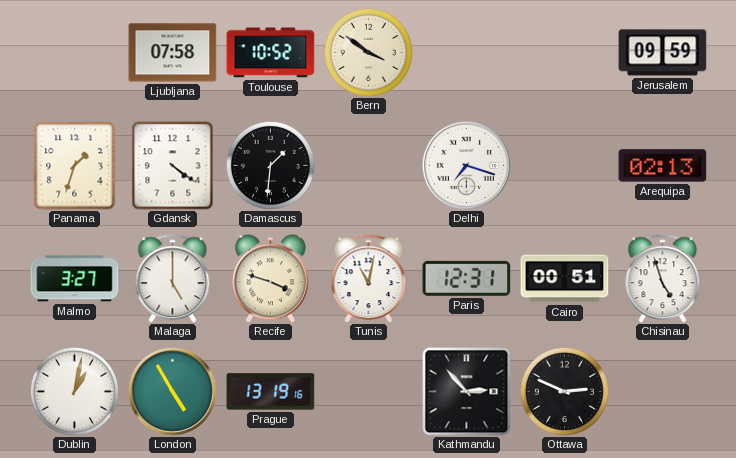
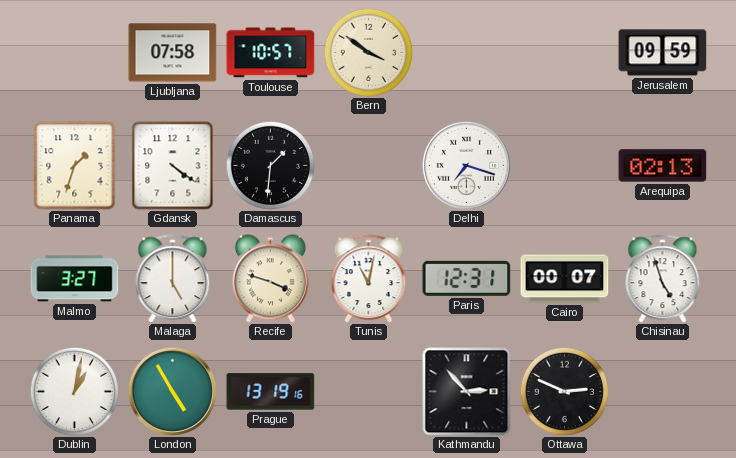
Toulouse: 10:52 -> 10:57
Cairo: 00:51 -> 00:07
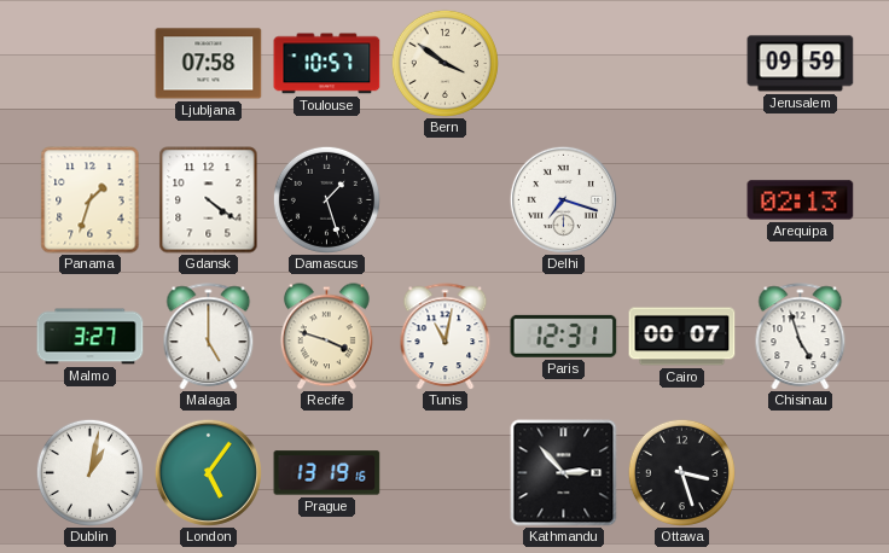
Damascus: 1:31 -> 1:27
London: 4:55 -> 5:06
Ottawa: 2:49 -> 3:27
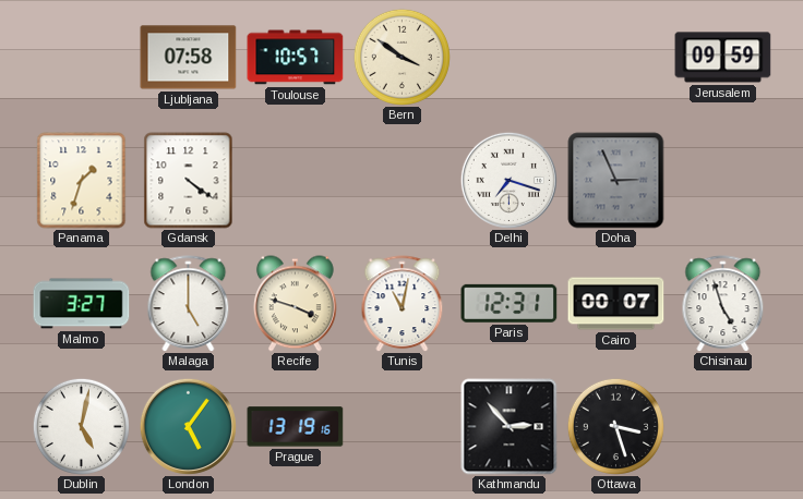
Damascus: 1:27 -> none
Doha: none -> 2:56
Arequipa: 02:13 -> none
Dublin: 1:02 -> 5:02
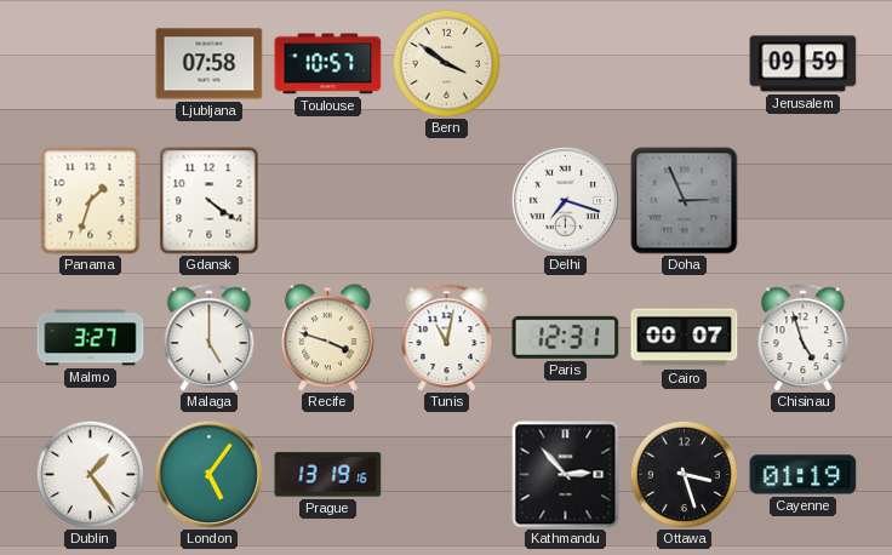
Dublin: 5:02 -> 1:24
Cayenne: none -> 01:19
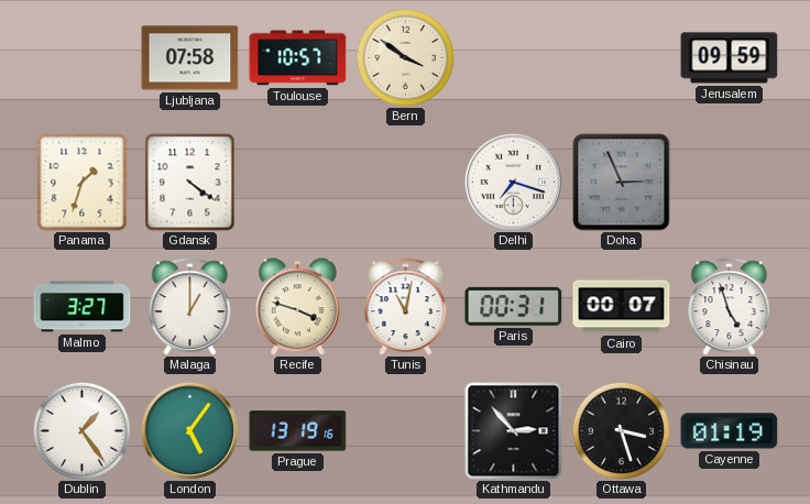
Malaga: 5:00 -> 1:00
Paris: 12:31 -> 00:31
